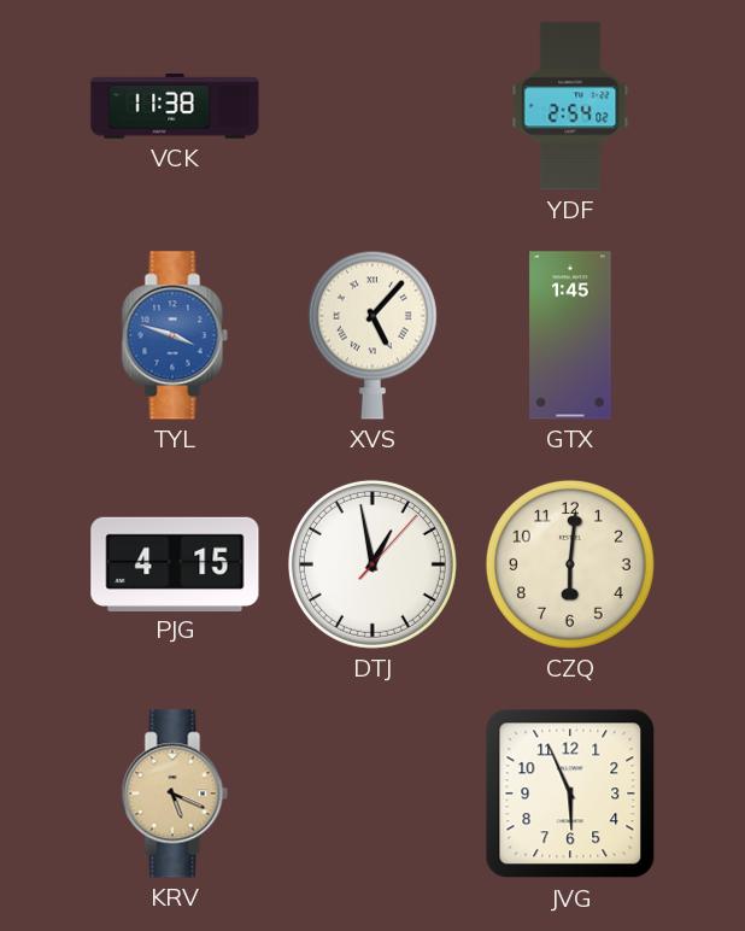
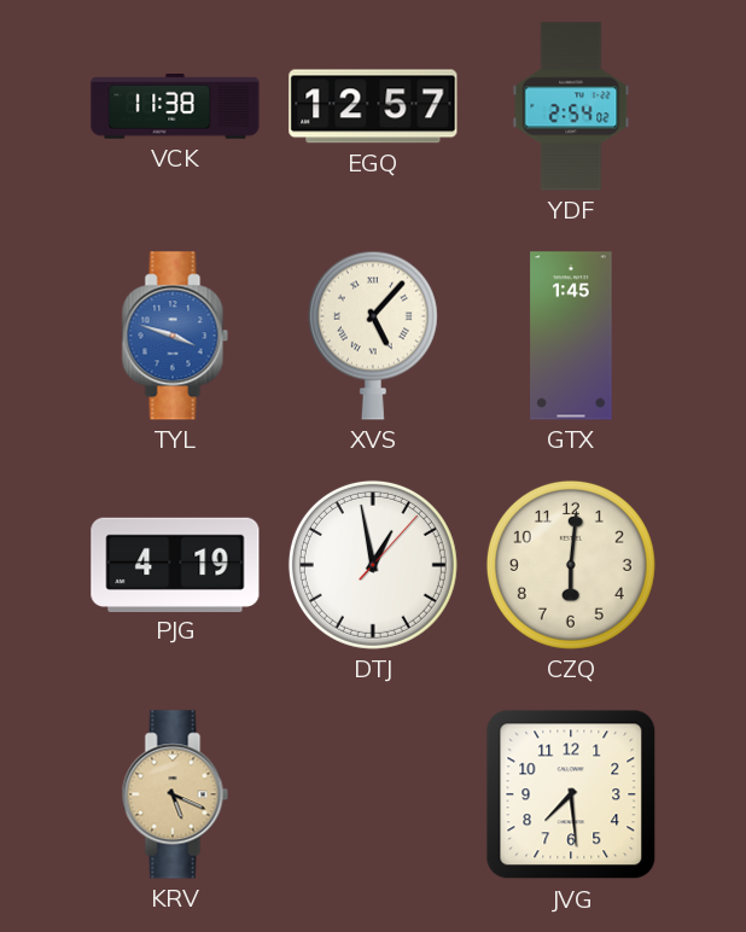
EGQ: none -> 12:57
PJG: 4:15 -> 4:19
JVG: 5:56 -> 7:29
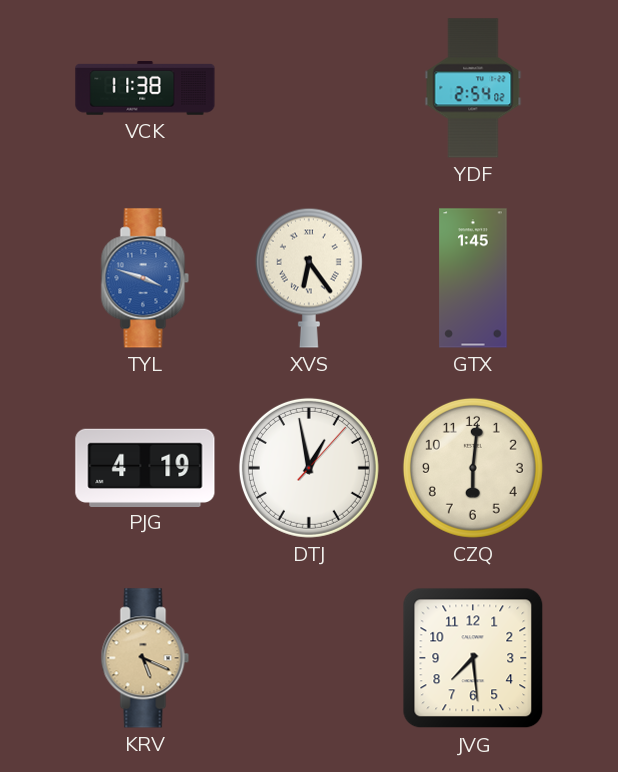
EGQ: 12:57 -> none
XVS: 5:07 -> 6:24
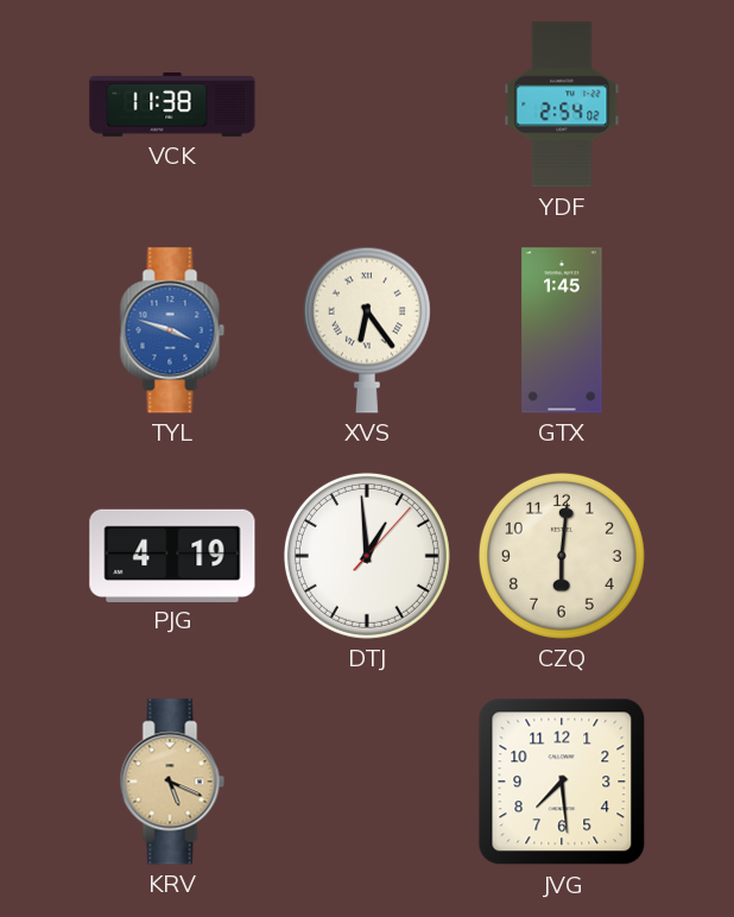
DTJ: 12:58 -> 12:59
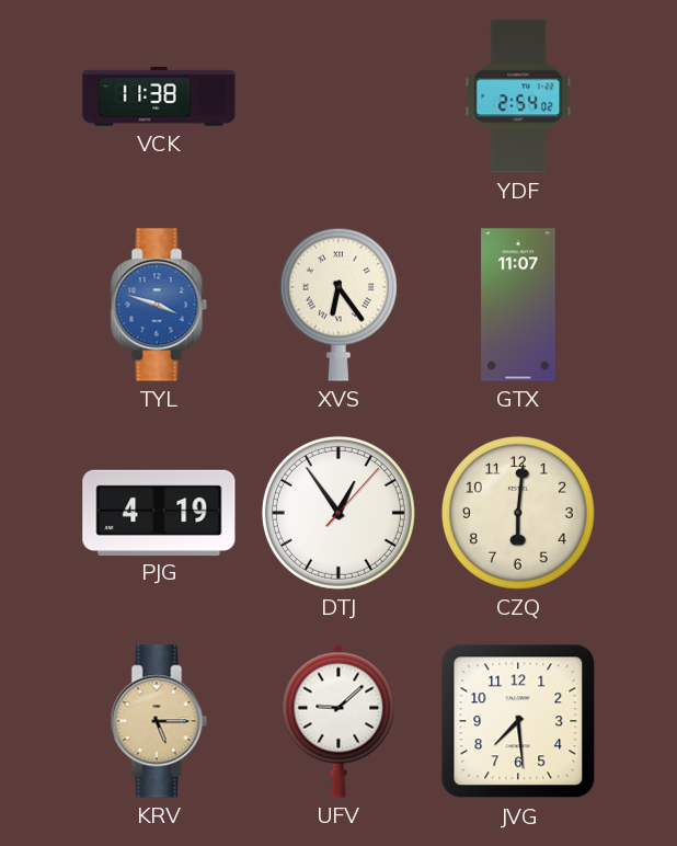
GTX: 1:45 -> 11:07
DTJ: 12:59 -> 12:54
KRV: 5:19 -> 5:15
UFV: none -> 9:08
